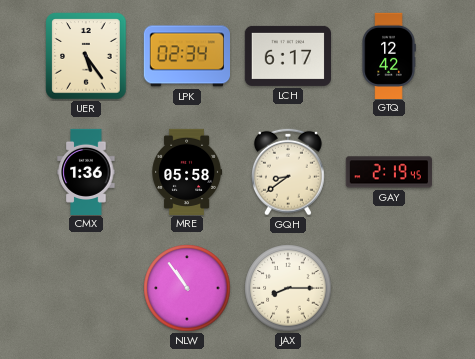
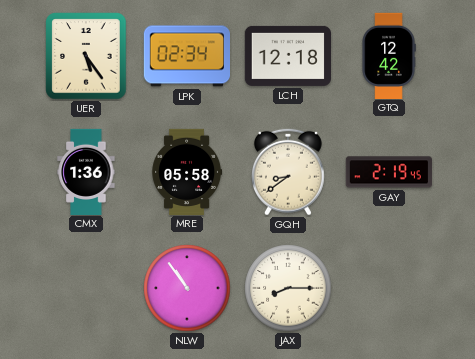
LCH: 6:17 -> 12:18
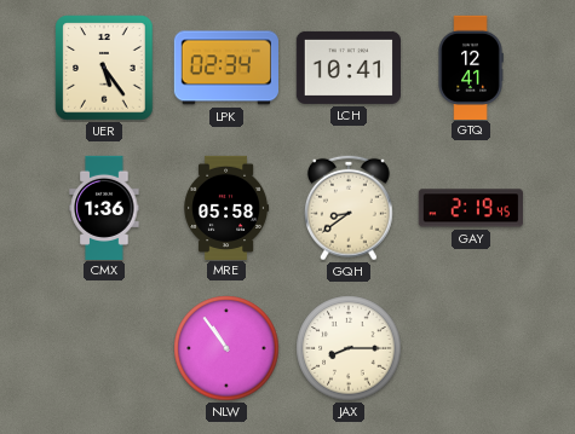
LCH: 12:18 -> 10:41
GTQ: 12:42 -> 12:41
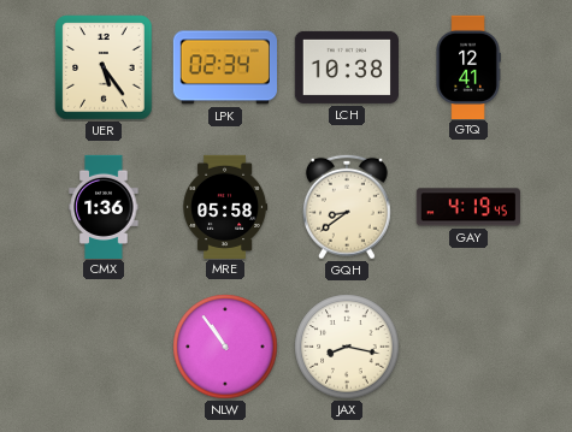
LCH: 10:41 -> 10:38
GAY: 2:19 -> 4:19
JAX: 8:15 -> 8:17
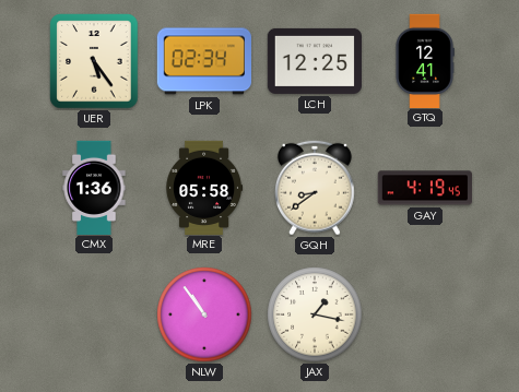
LCH: 10:38 -> 12:25
JAX: 8:17 -> 1:17
